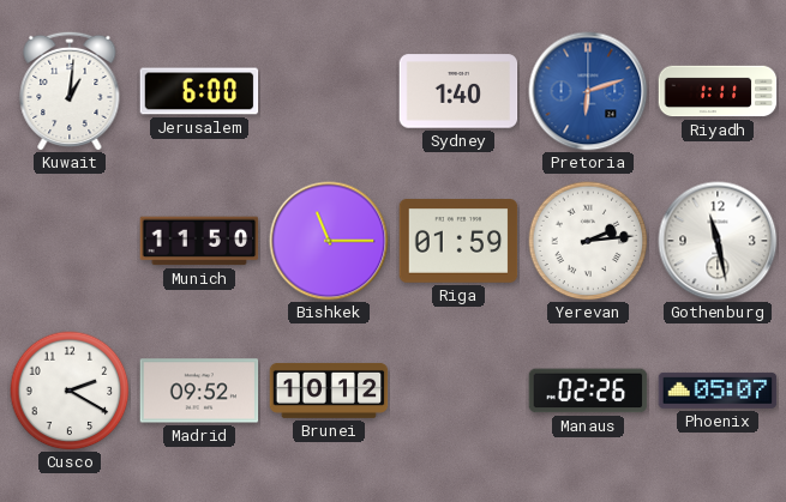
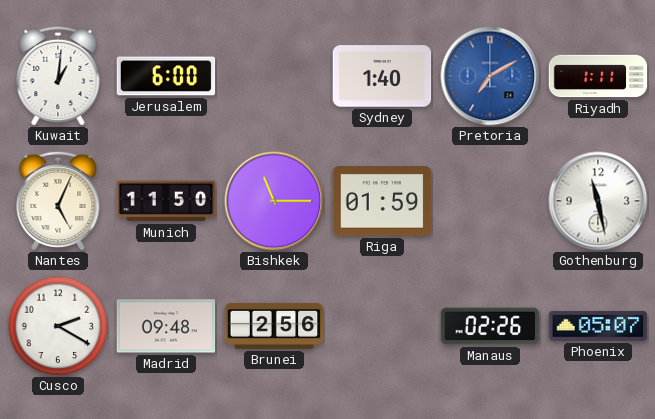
Pretoria: 6:12 -> 7:10
Nantes: none -> 5:04
Yerevan: 2:14 -> none
Madrid: 09:52 -> 09:48
Brunei: 10:12 -> 2:56
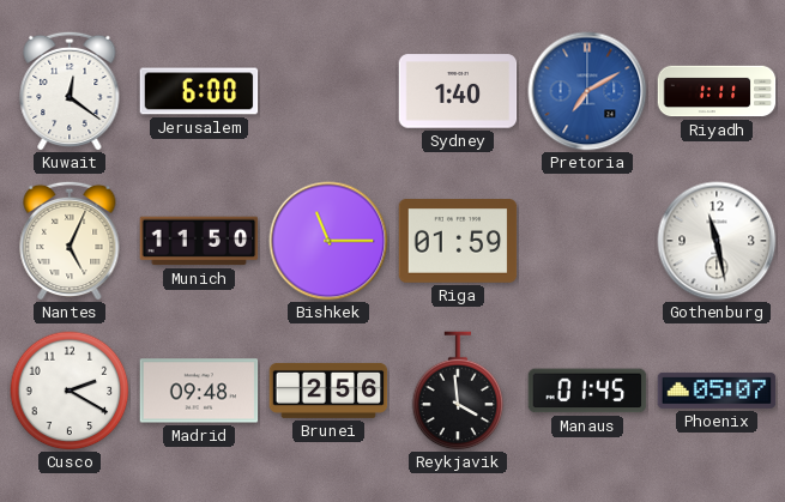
Kuwait: 1:01 -> 12:21
Reykjavik: none -> 3:59
Manaus: 02:26 -> 01:45
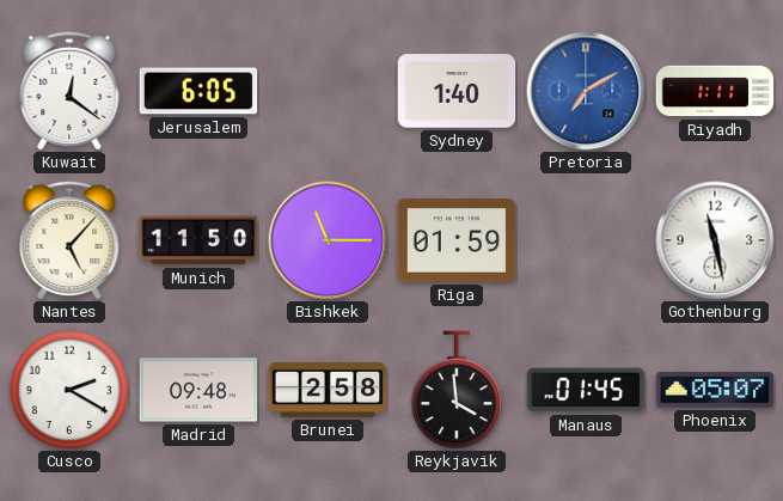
Jerusalem: 6:00 -> 6:05
Nantes: 5:04 -> 5:07
Brunei: 2:56 -> 2:58
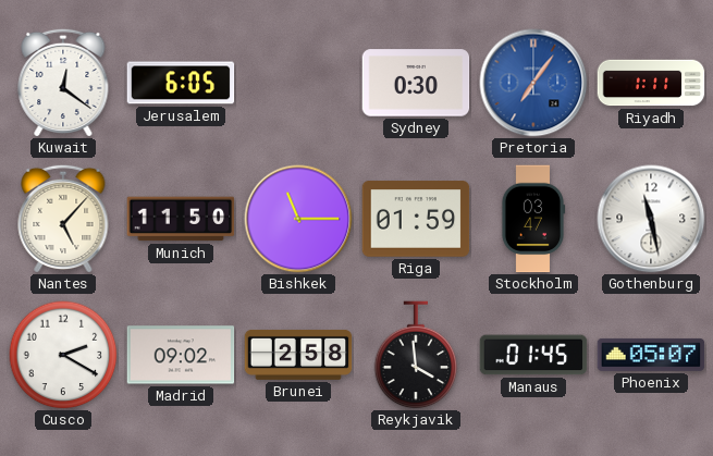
Sydney: 1:40 -> 0:30
Pretoria: 7:10 -> 7:06
Stockholm: none -> 03:47
Madrid: 09:48 -> 09:02
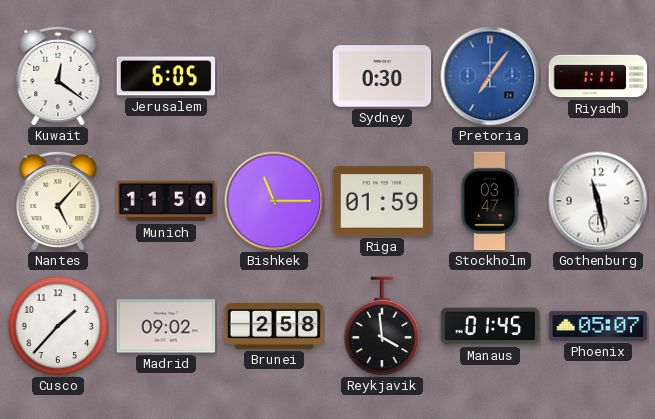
Cusco: 2:20 -> 1:37
